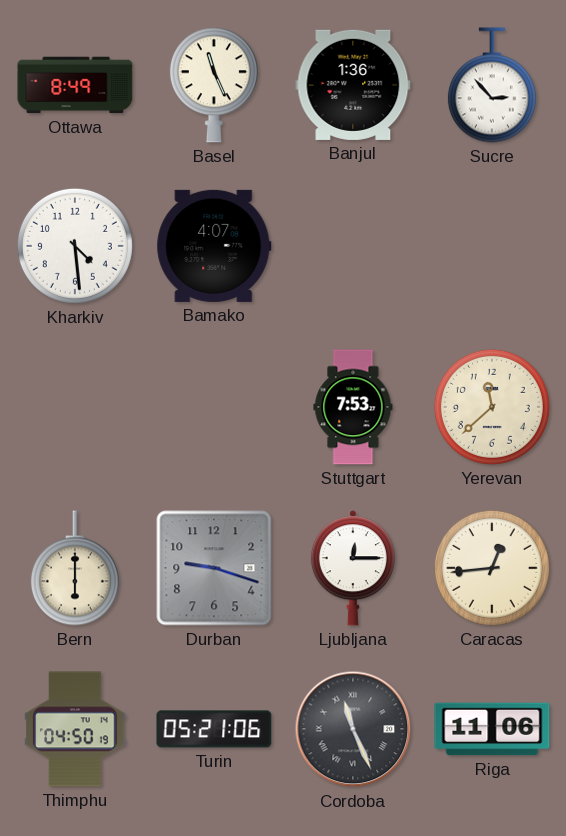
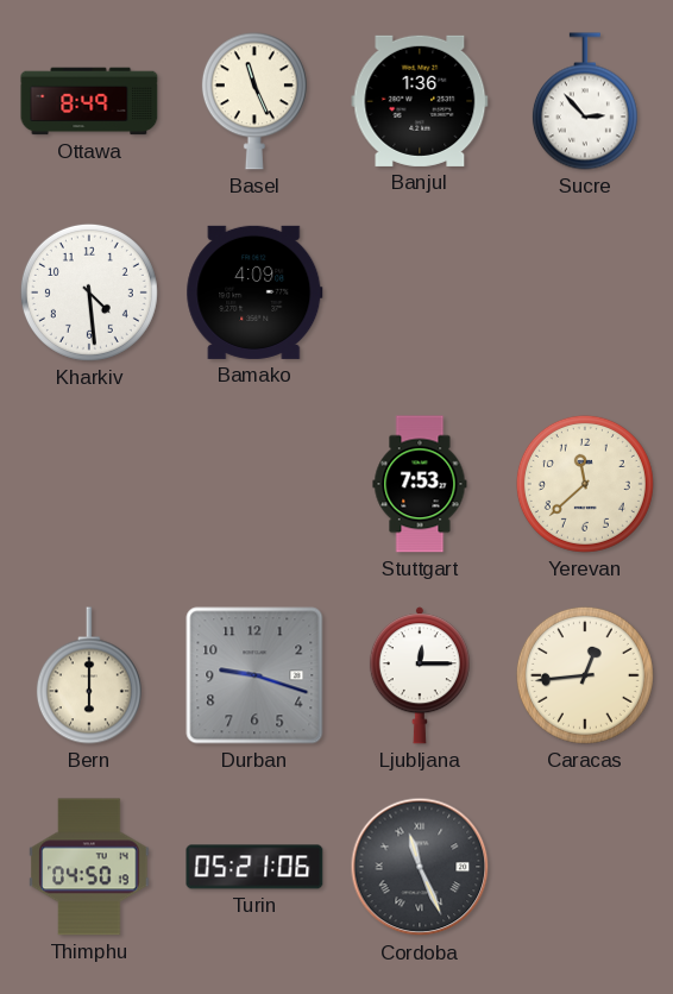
Bamako: 4:07 -> 4:09
Riga: 11:06 -> none
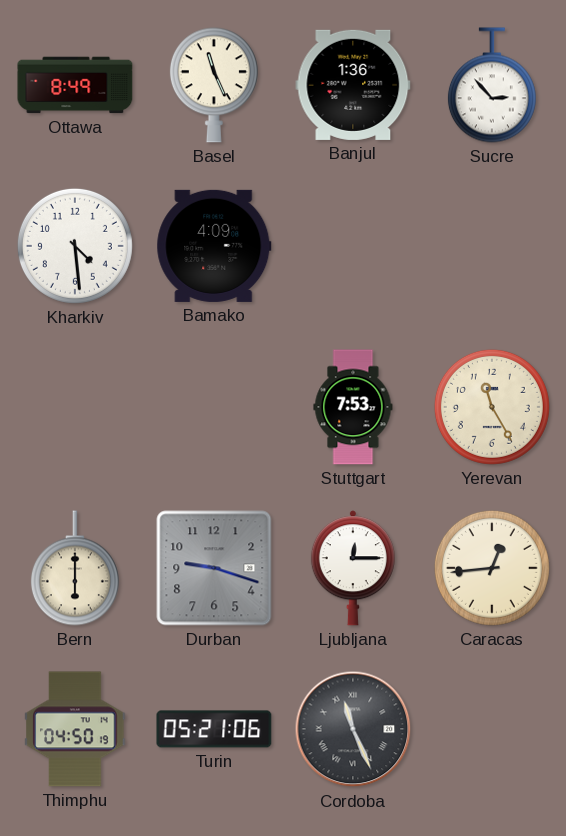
Yerevan: 11:38 -> 11:25
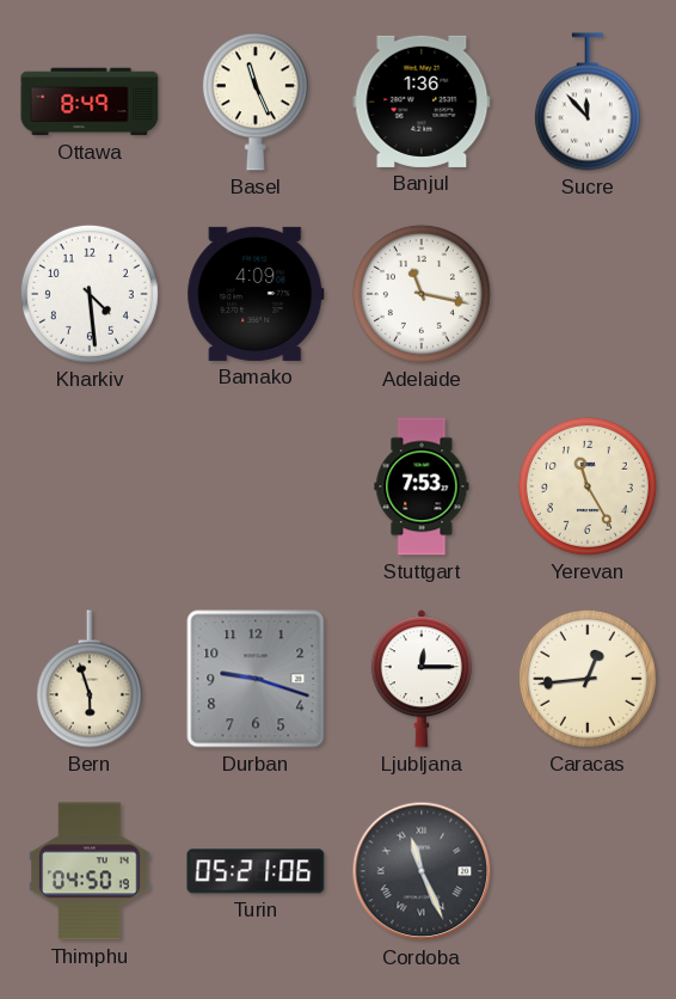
Sucre: 2:53 -> 11:53
Adelaide: none -> 11:17
Bern: 6:00 -> 5:57
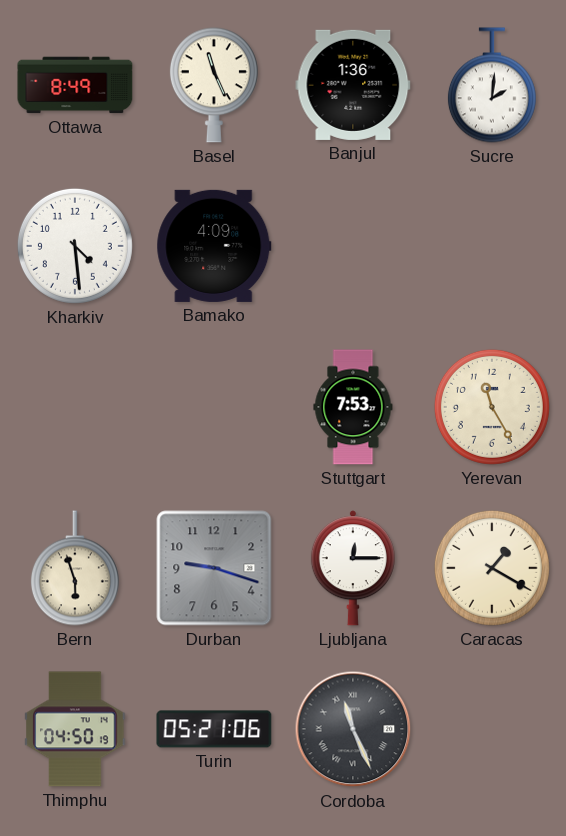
Sucre: 11:53 -> 2:01
Adelaide: 11:17 -> none
Caracas: 12:44 -> 1:20
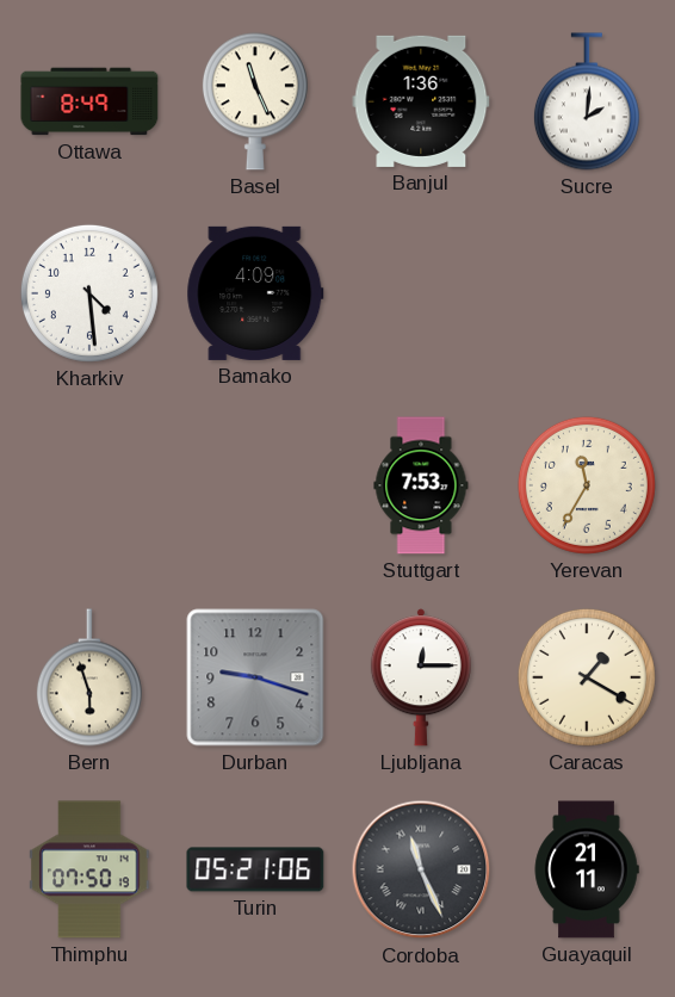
Yerevan: 11:25 -> 11:35
Thimphu: 04:50 -> 07:50
Guayaquil: none -> 21:11
